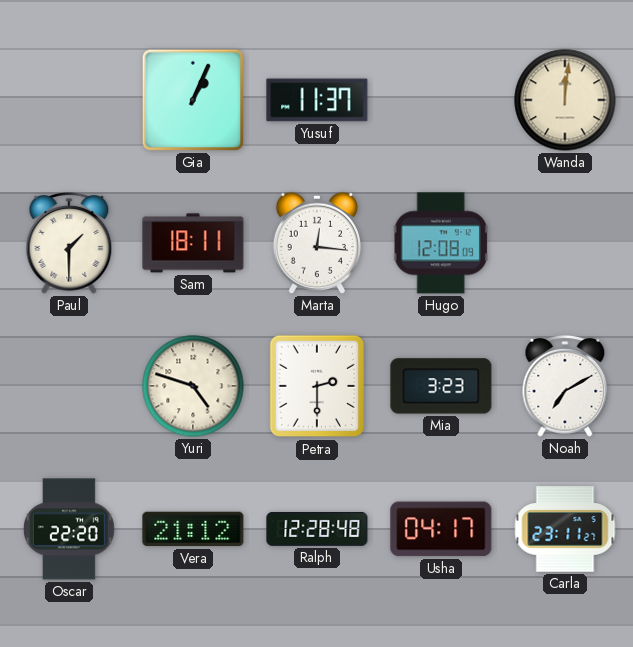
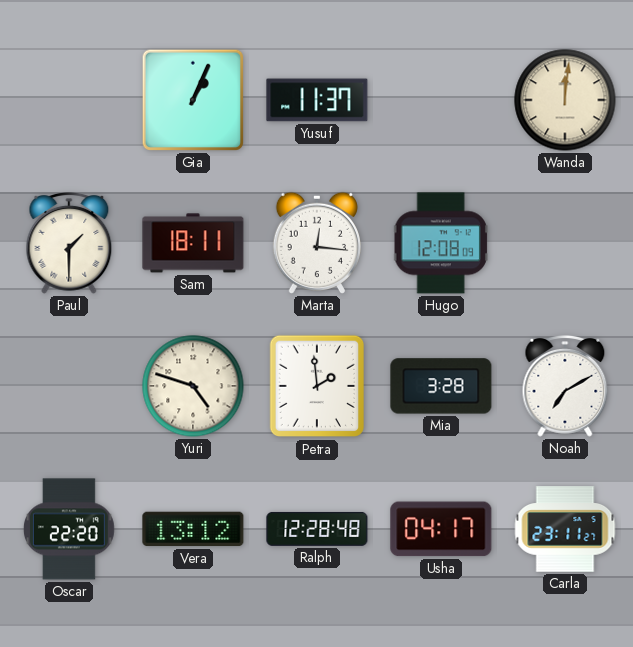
Petra: 2:30 -> 1:59
Mia: 3:23 -> 3:28
Vera: 21:12 -> 13:12
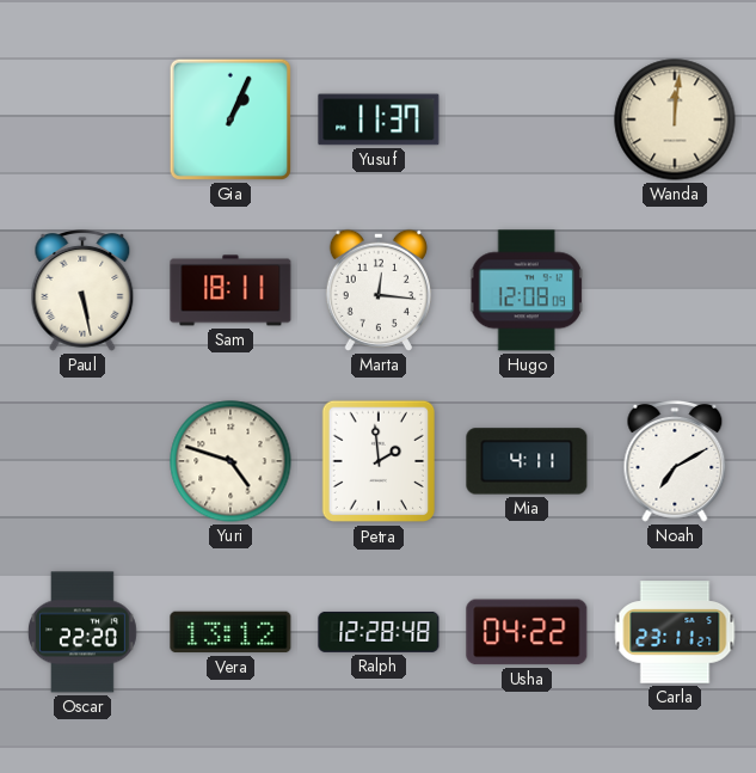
Paul: 1:30 -> 5:28
Mia: 3:28 -> 4:11
Usha: 04:17 -> 04:22
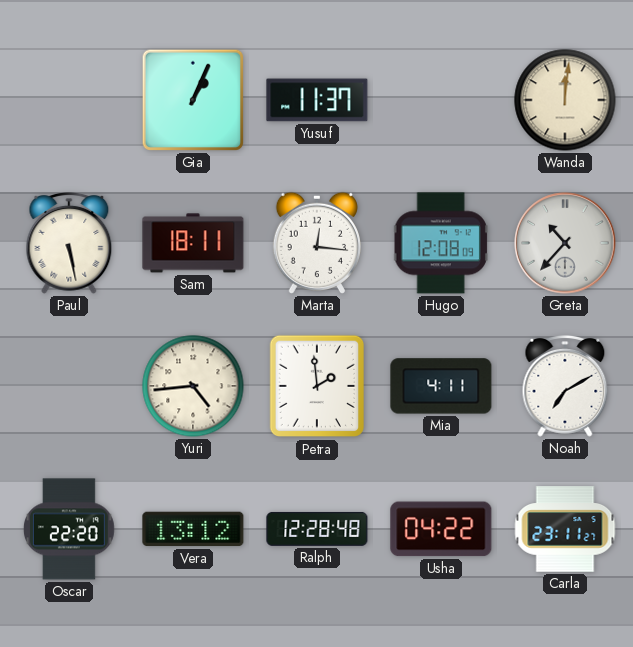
Greta: none -> 10:37
Yuri: 4:48 -> 4:44
